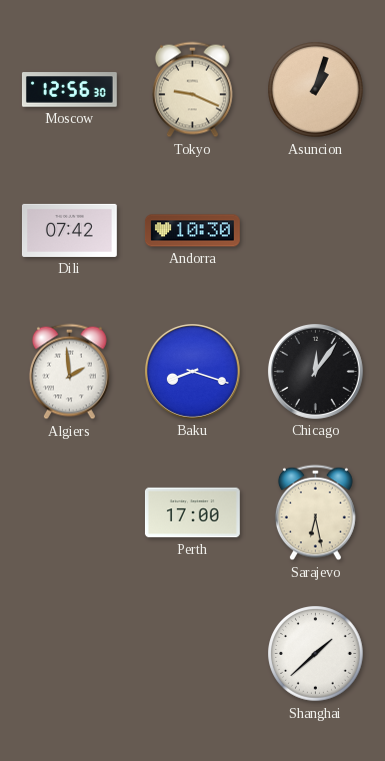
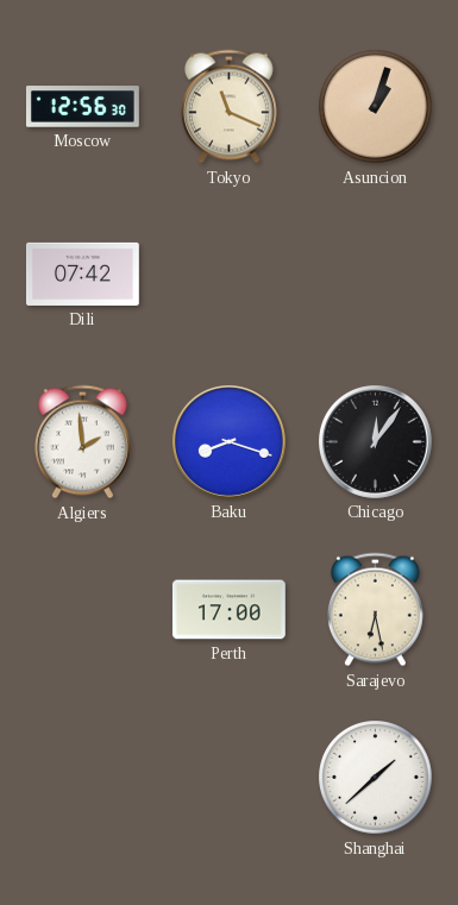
Tokyo: 9:19 -> 11:19
Andorra: 10:30 -> none
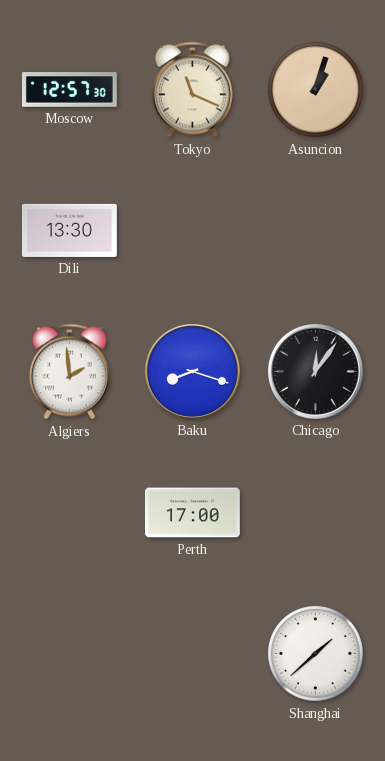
Moscow: 12:56 -> 12:57
Dili: 07:42 -> 13:30
Sarajevo: 6:28 -> none
